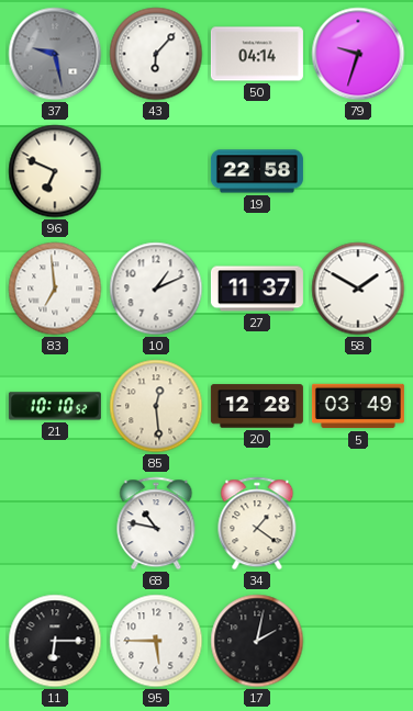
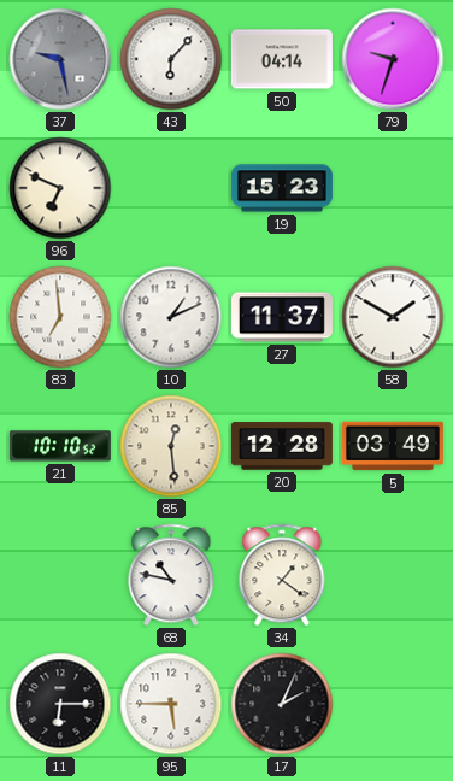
19: 22:58 -> 15:23
17: 2:02 -> 2:04
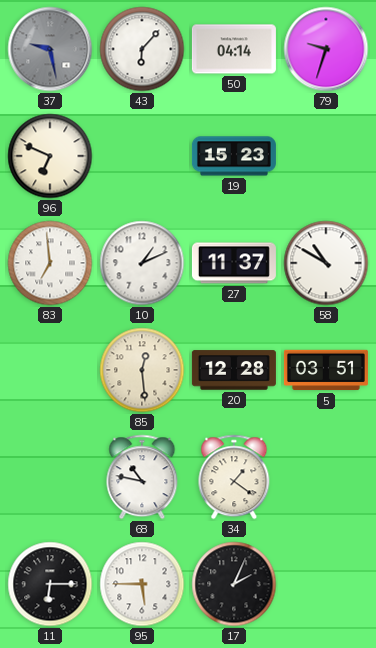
58: 1:50 -> 10:50
21: 10:10 -> none
5: 03:49 -> 03:51
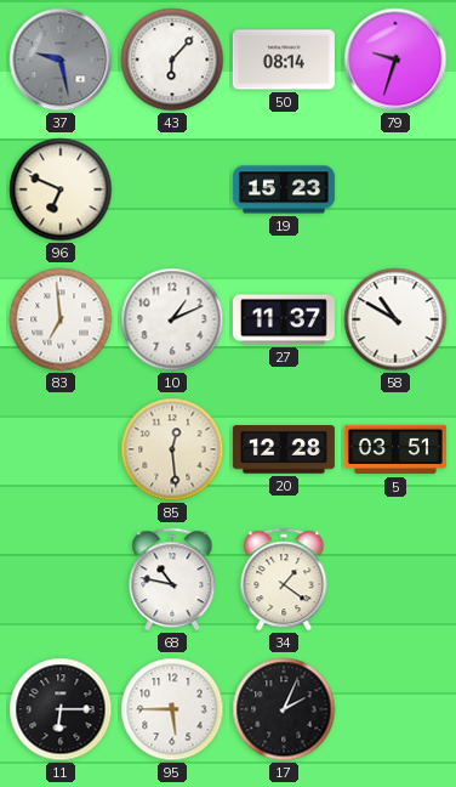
50: 04:14 -> 08:14
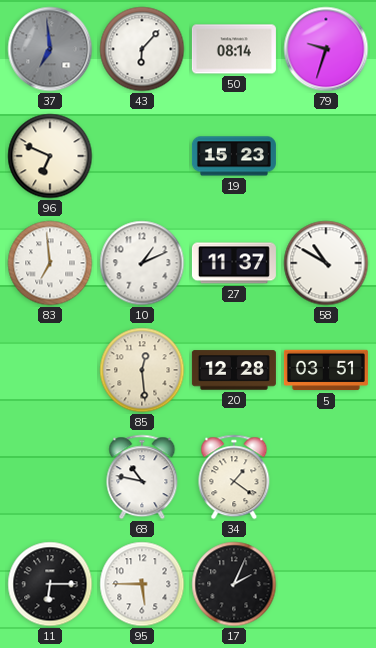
37: 9:28 -> 6:59
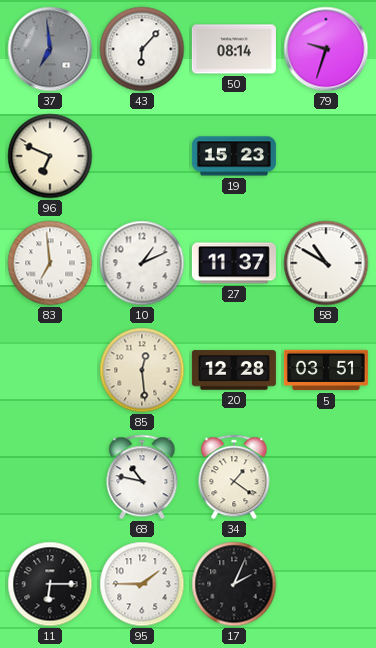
95: 5:45 -> 1:45
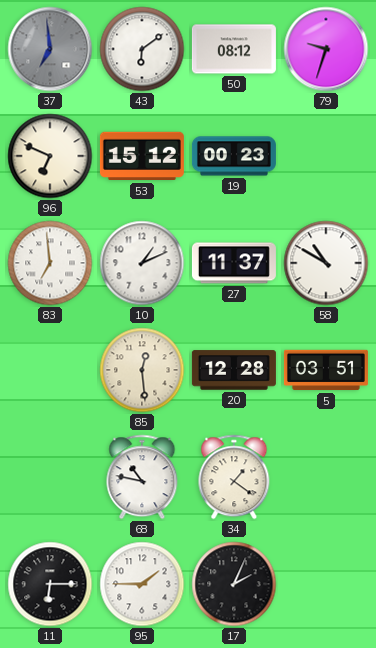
43: 6:07 -> 6:09
50: 08:14 -> 08:12
53: none -> 15:12
19: 15:23 -> 00:23
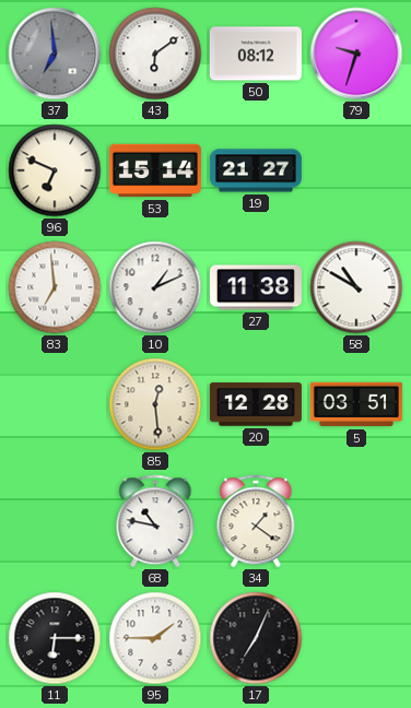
53: 15:12 -> 15:14
19: 00:23 -> 21:27
27: 11:37 -> 11:38
17: 2:04 -> 7:04
